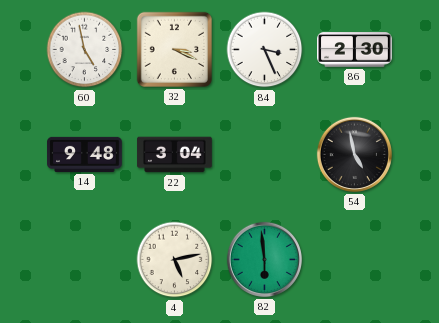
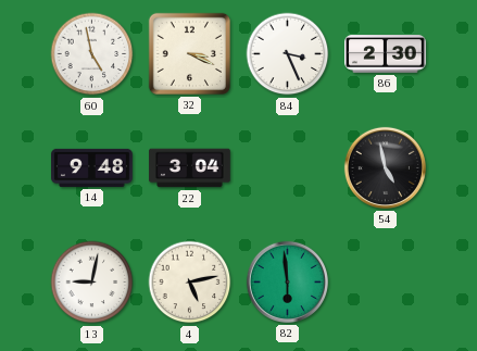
13: none -> 9:02
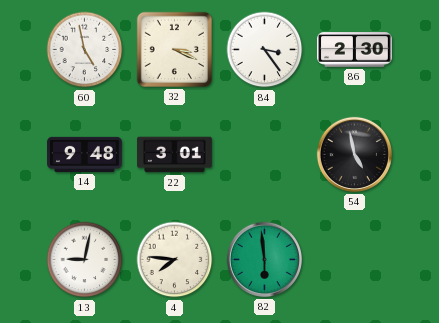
84: 3:26 -> 3:24
22: 3:04 -> 3:01
4: 5:13 -> 7:46
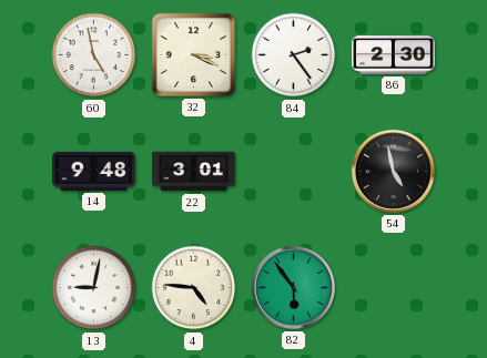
84: 3:24 -> 2:24
4: 7:46 -> 4:46
82: 5:59 -> 5:54
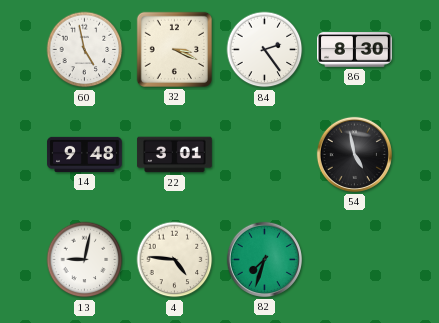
86: 2:30 -> 8:30
82: 5:54 -> 7:33
